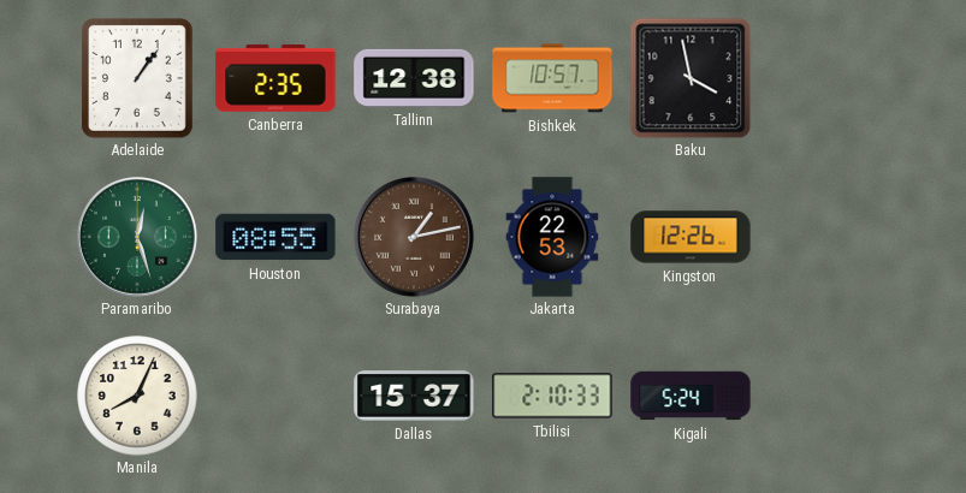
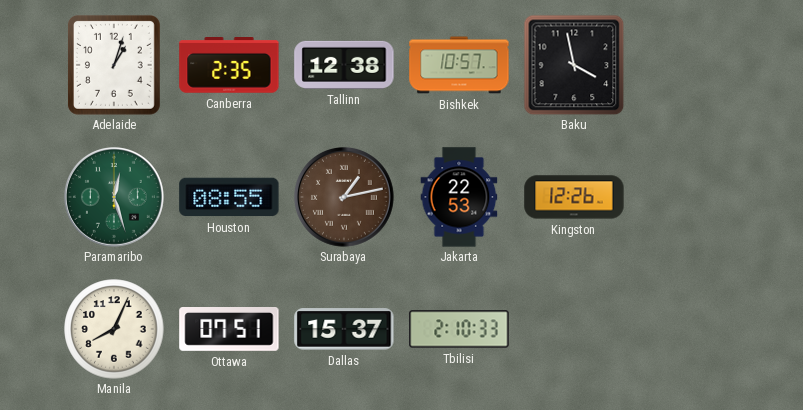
Adelaide: 1:06 -> 1:03
Ottawa: none -> 07:51
Kigali: 5:24 -> none
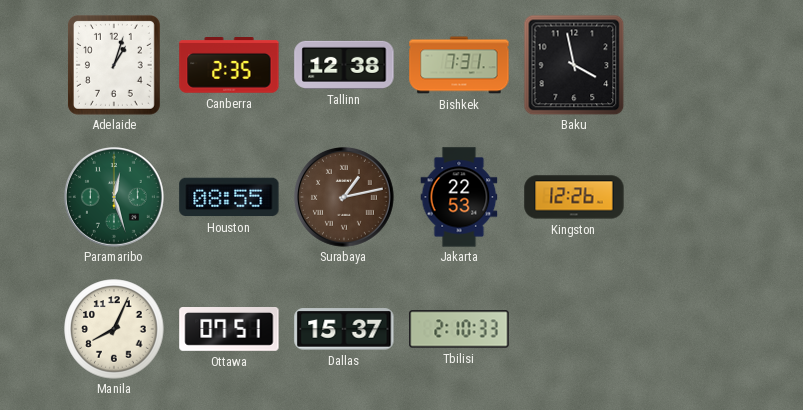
Bishkek: 10:57 -> 7:31
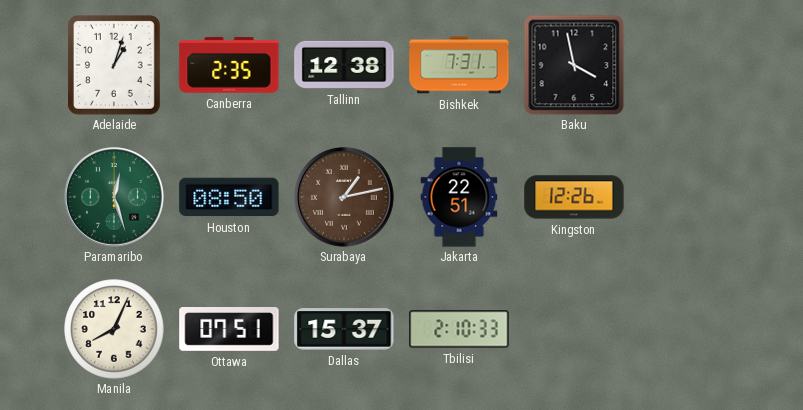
Houston: 08:55 -> 08:50
Jakarta: 22:53 -> 22:51
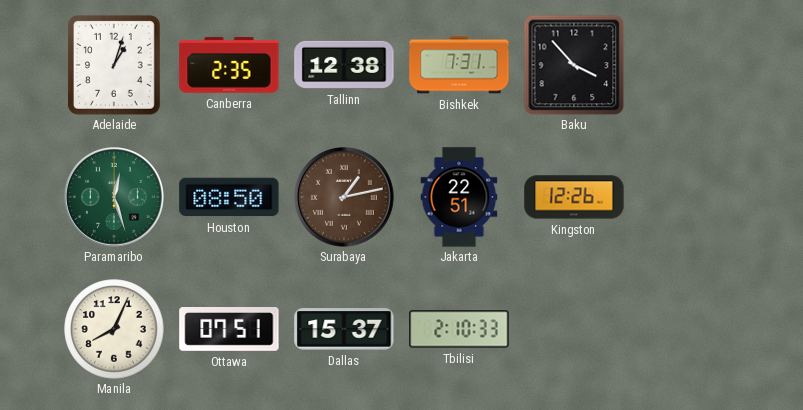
Baku: 3:58 -> 3:53
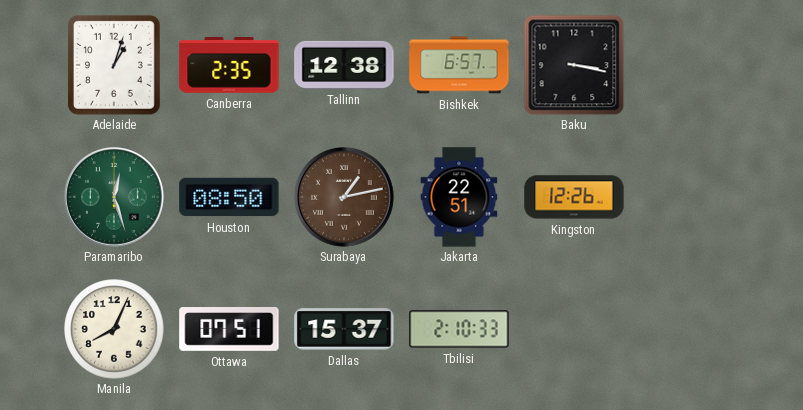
Bishkek: 7:31 -> 6:57
Baku: 3:53 -> 3:17
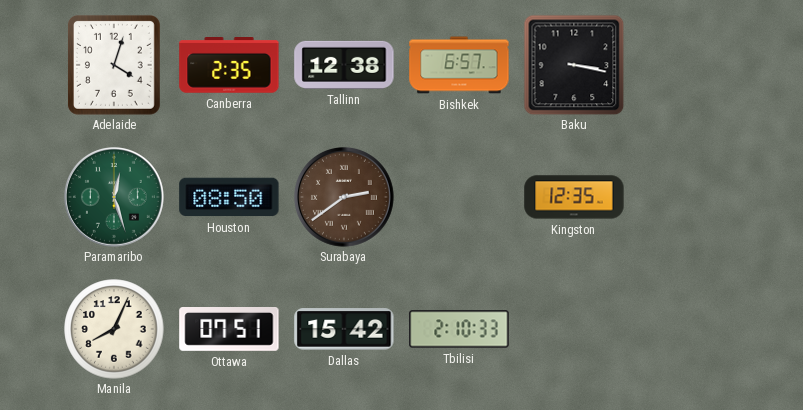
Adelaide: 1:03 -> 4:03
Surabaya: 1:13 -> 2:39
Jakarta: 22:51 -> none
Kingston: 12:26 -> 12:35
Dallas: 15:37 -> 15:42
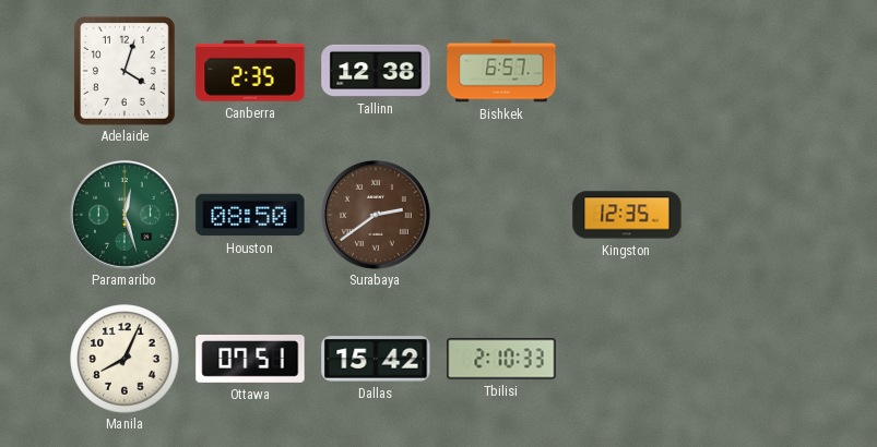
Baku: 3:17 -> none
